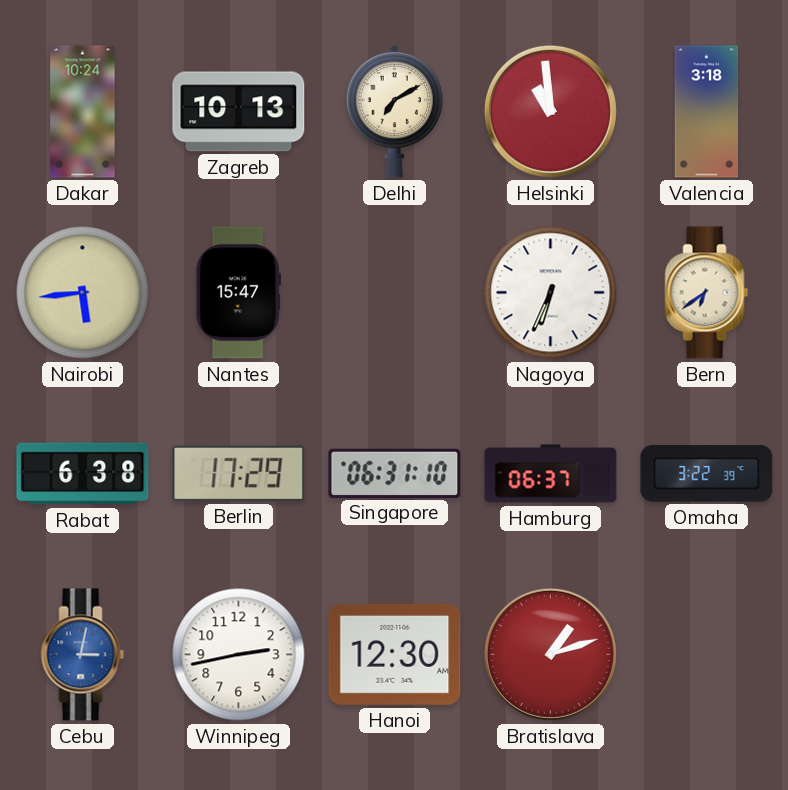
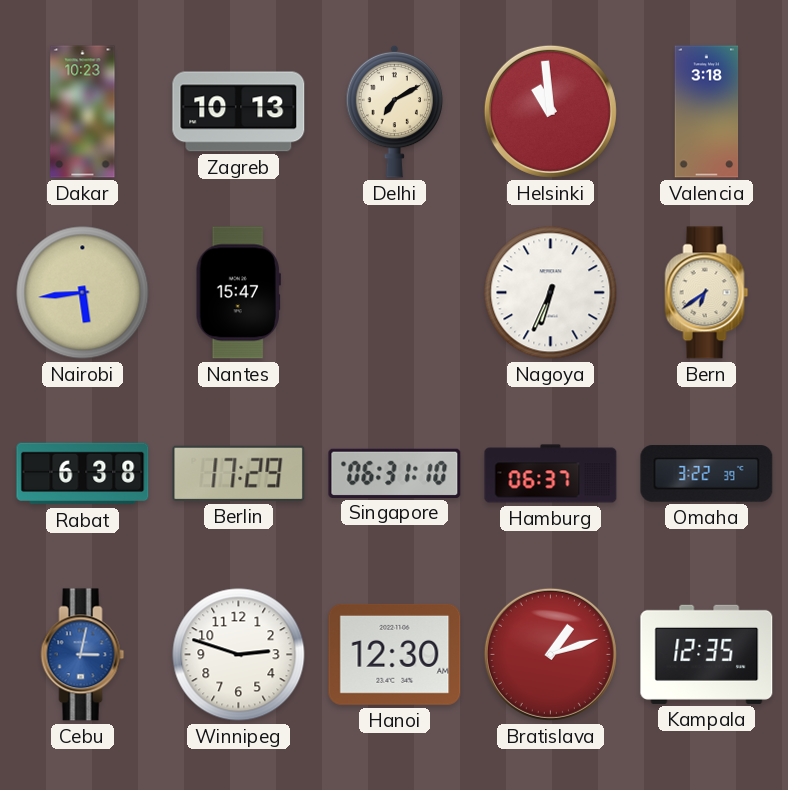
Dakar: 10:24 -> 10:23
Winnipeg: 2:43 -> 2:48
Kampala: none -> 12:35
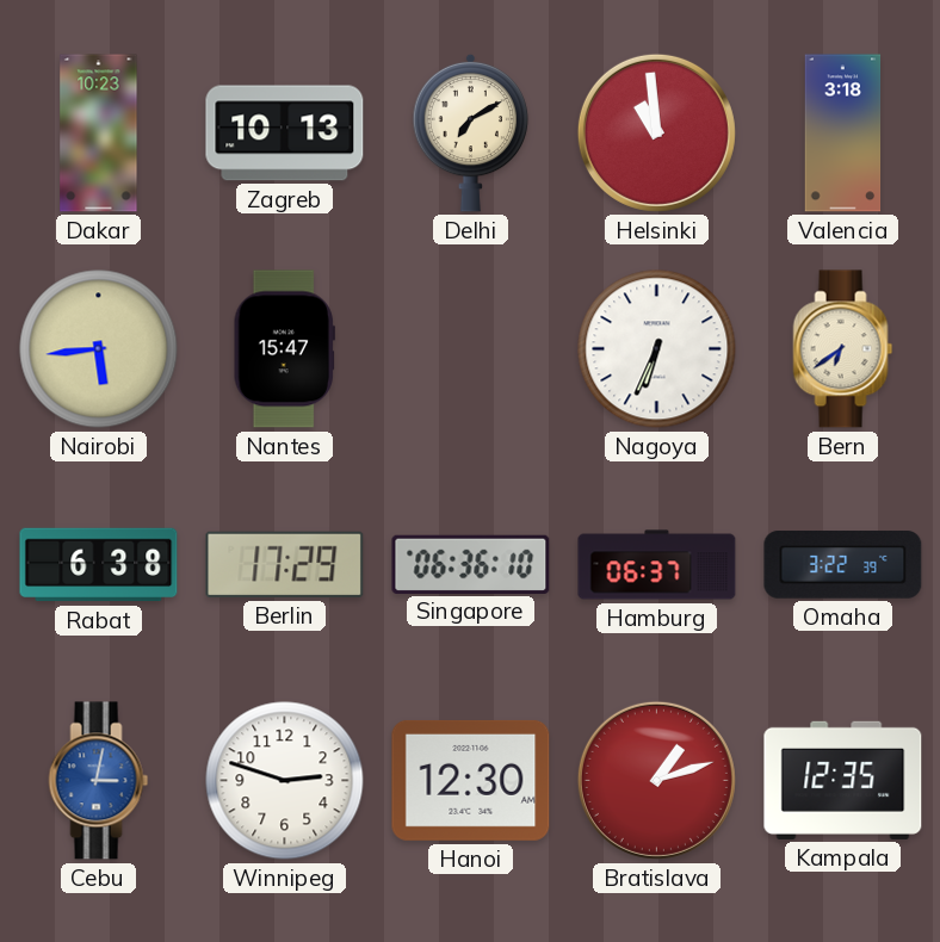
Singapore: 06:31 -> 06:36
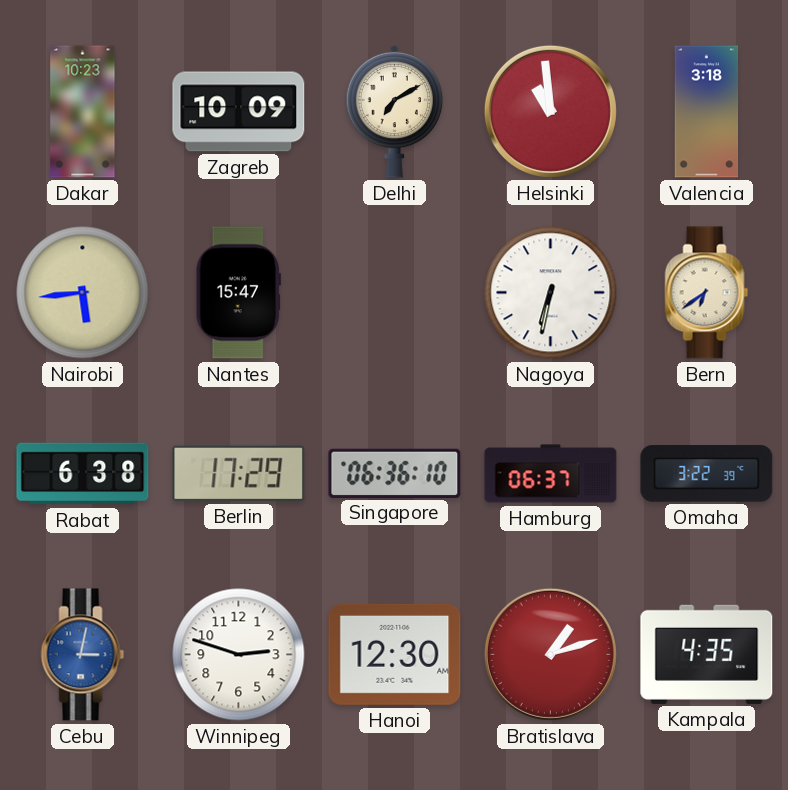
Zagreb: 10:13 -> 10:09
Nagoya: 6:34 -> 6:32
Kampala: 12:35 -> 4:35
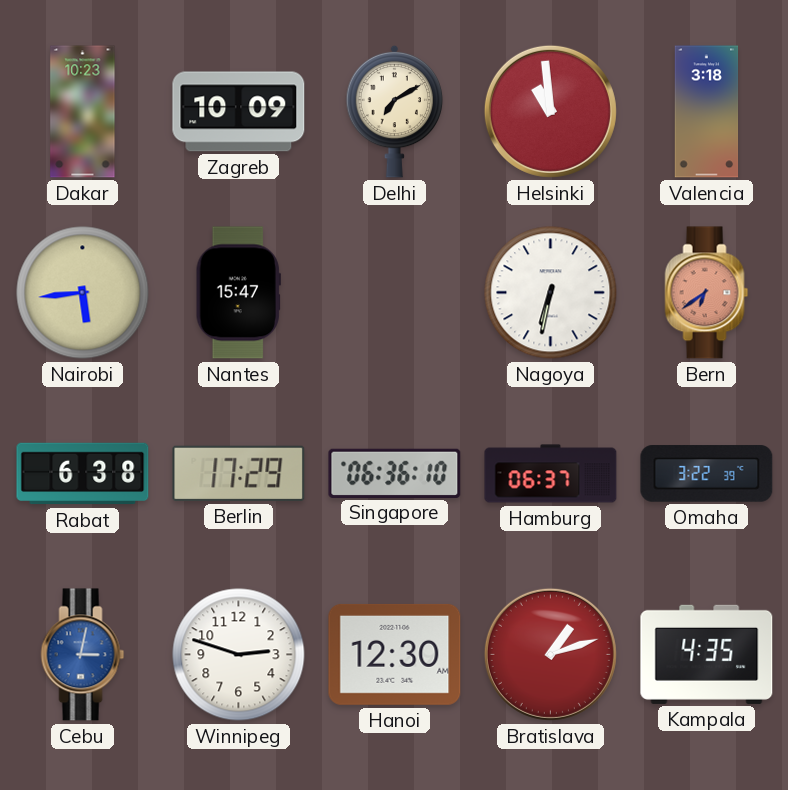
Bern dial: cream -> salmon
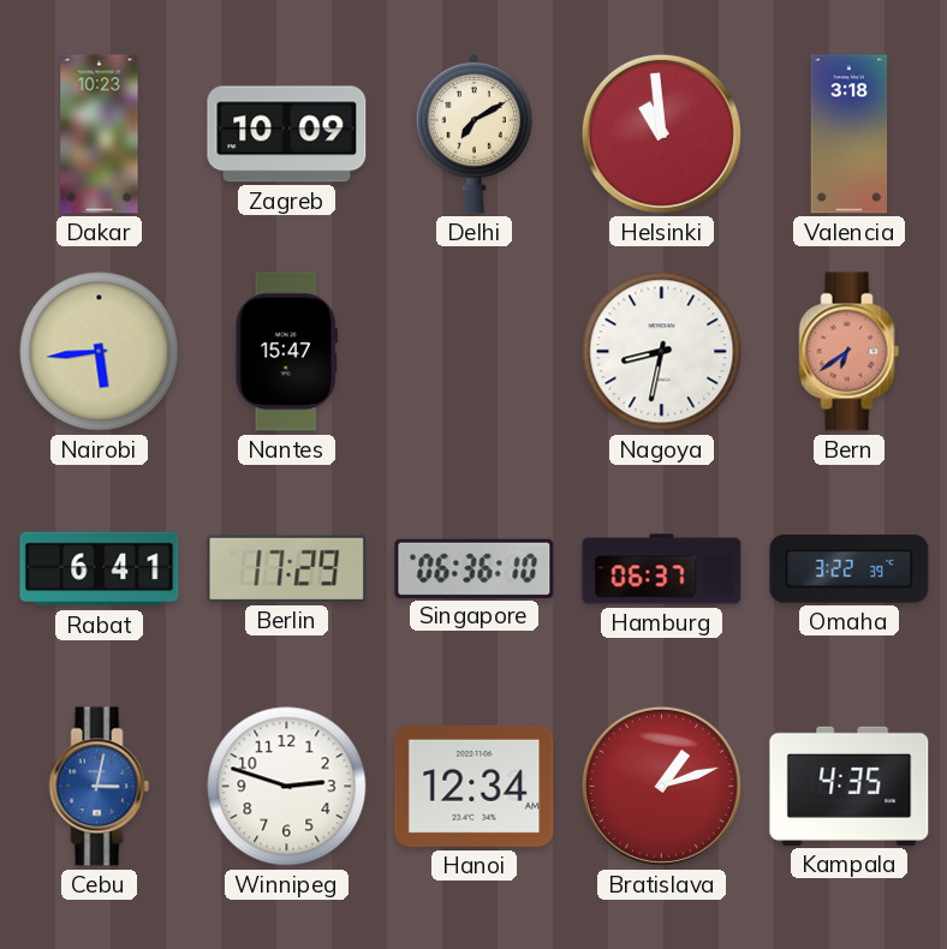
Nagoya: 6:32 -> 8:32
Rabat: 6:38 -> 6:41
Hanoi: 12:30 -> 12:34
